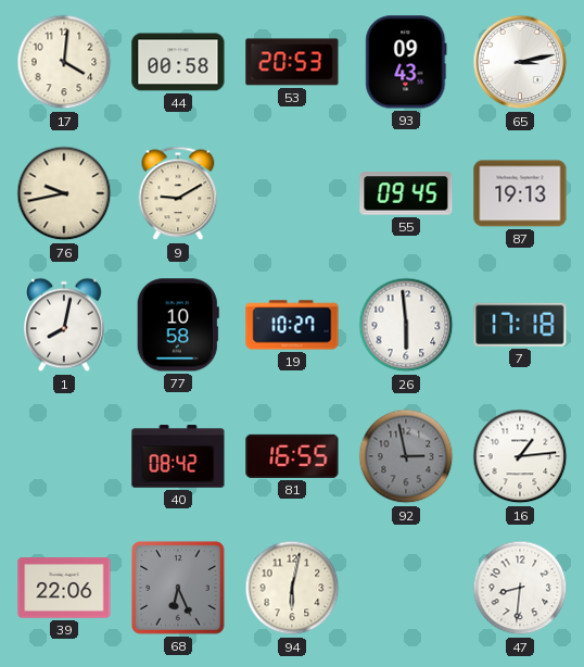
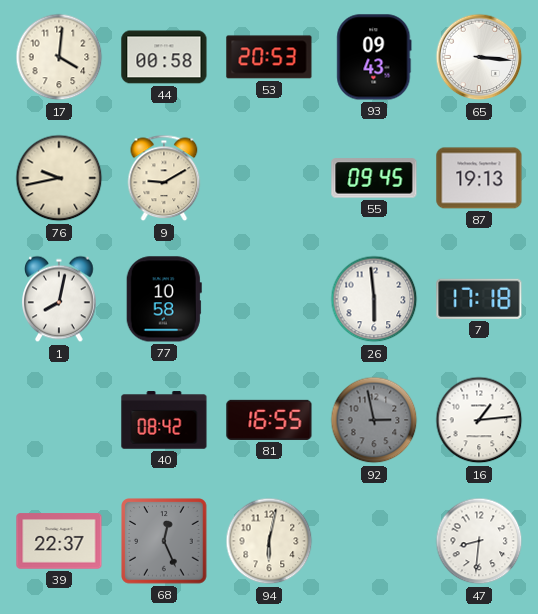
65: 3:13 -> 3:16
19: 10:27 -> none
39: 22:06 -> 22:37
68: 6:26 -> 12:26
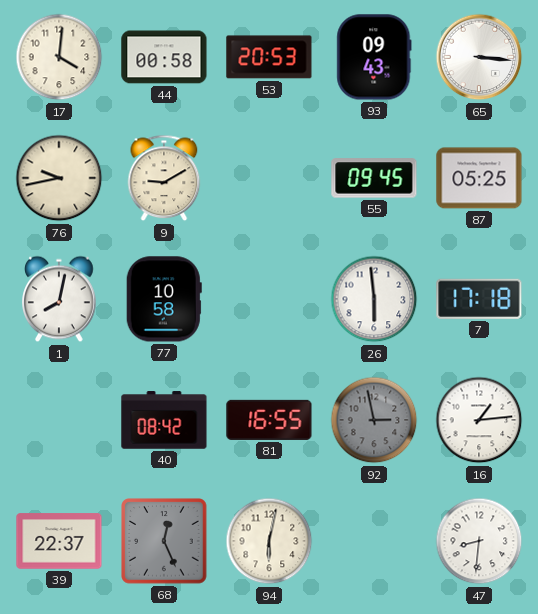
87: 19:13 -> 05:25
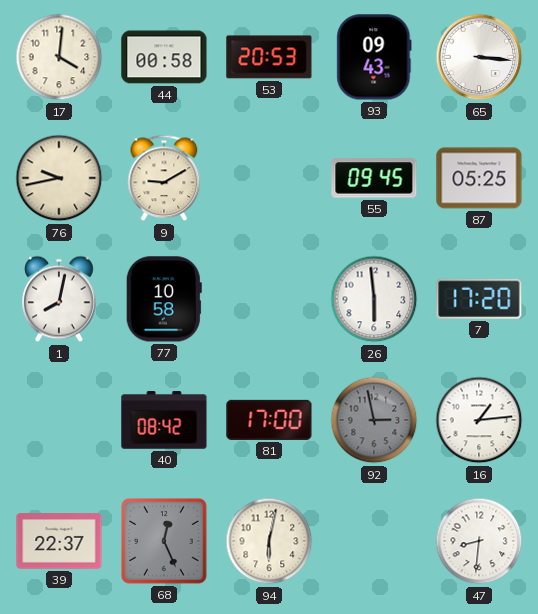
7: 17:18 -> 17:20
81: 16:55 -> 17:00
